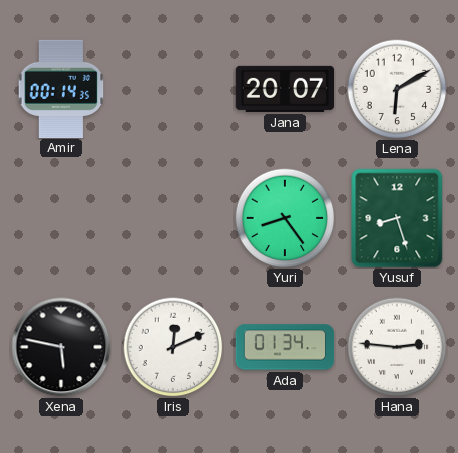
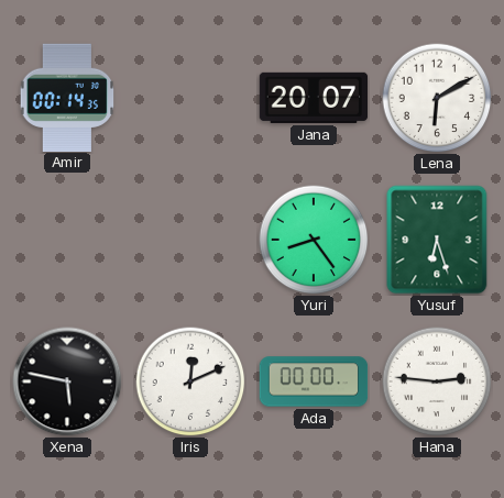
Yusuf: 8:27 -> 6:27
Ada: 01:34 -> 00:00
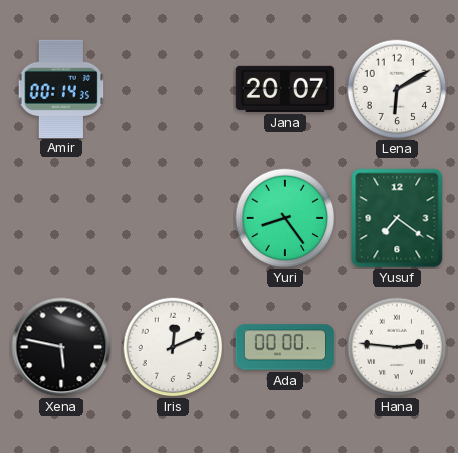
Yusuf: 6:27 -> 7:21
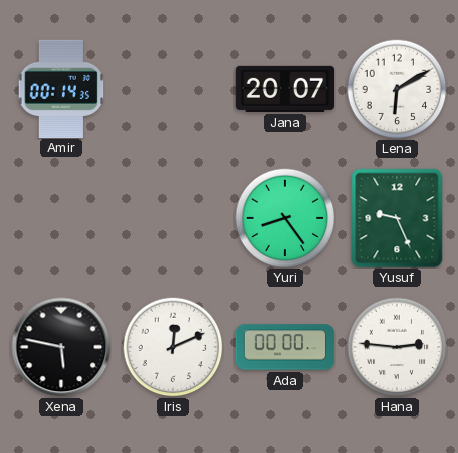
Yusuf: 7:21 -> 9:26
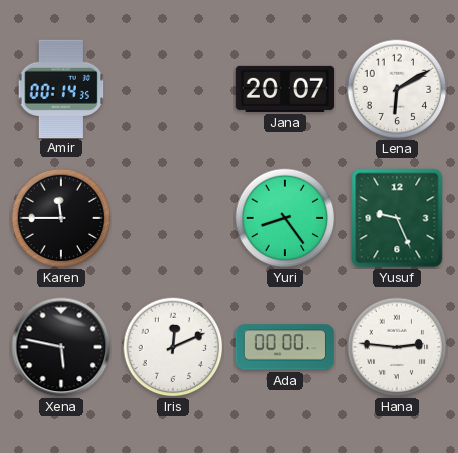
Karen: none -> 11:45
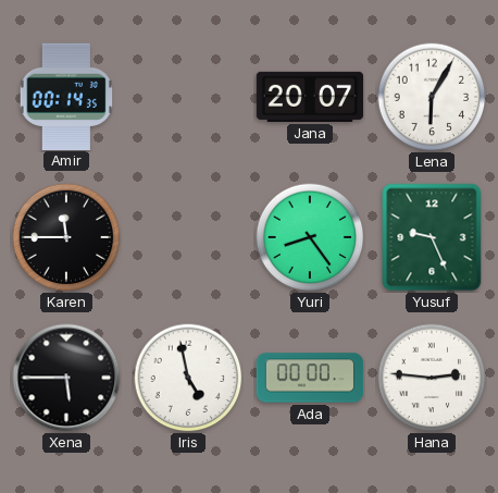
Lena: 6:10 -> 6:05
Xena: 5:47 -> 5:45
Iris: 12:11 -> 4:58
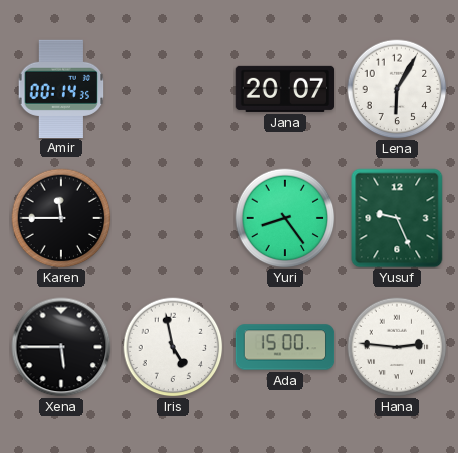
Ada: 00:00 -> 15:00
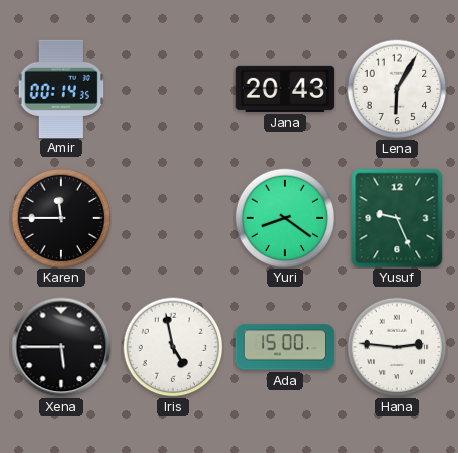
Jana: 20:07 -> 20:43
Yuri: 8:24 -> 8:21
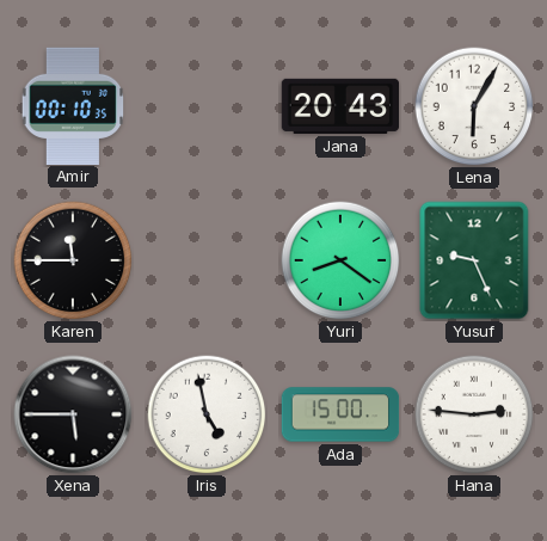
Amir: 00:14 -> 00:10
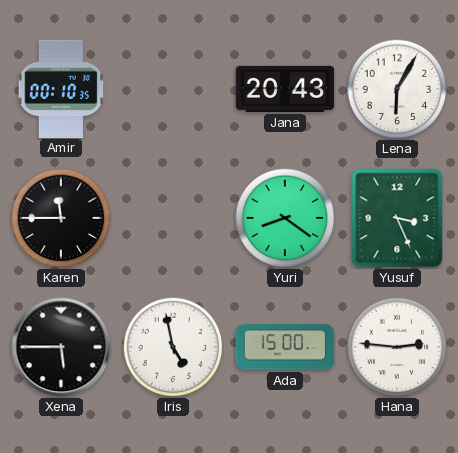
Yusuf: 9:26 -> 3:26
